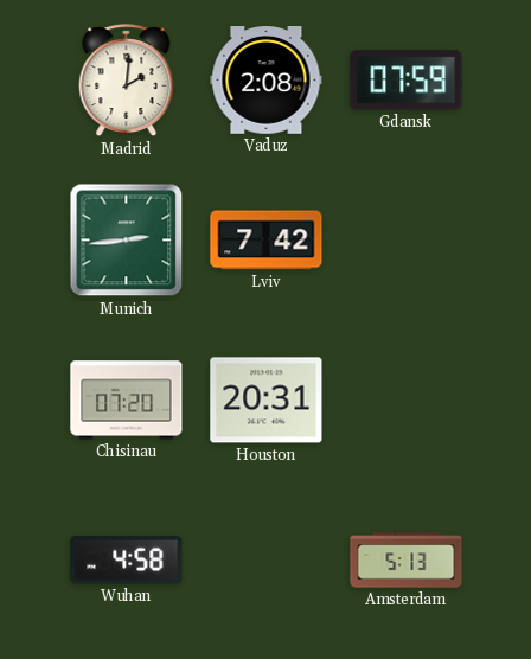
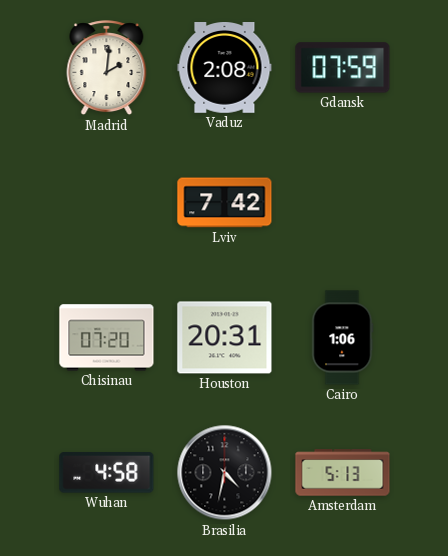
Munich: 2:44 -> none
Cairo: none -> 1:06
Brasilia: none -> 4:32
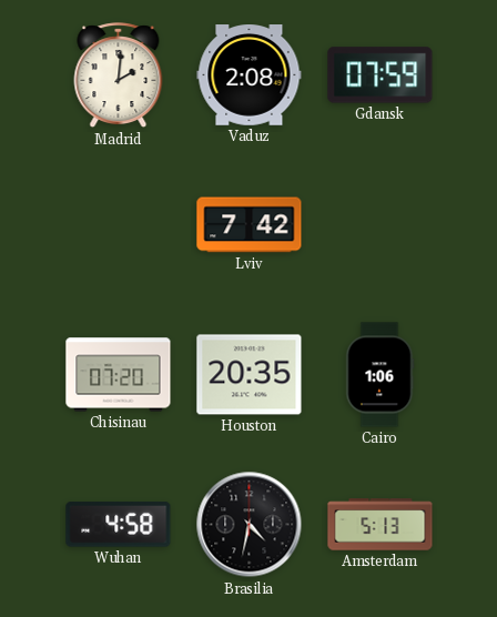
Houston: 20:31 -> 20:35
